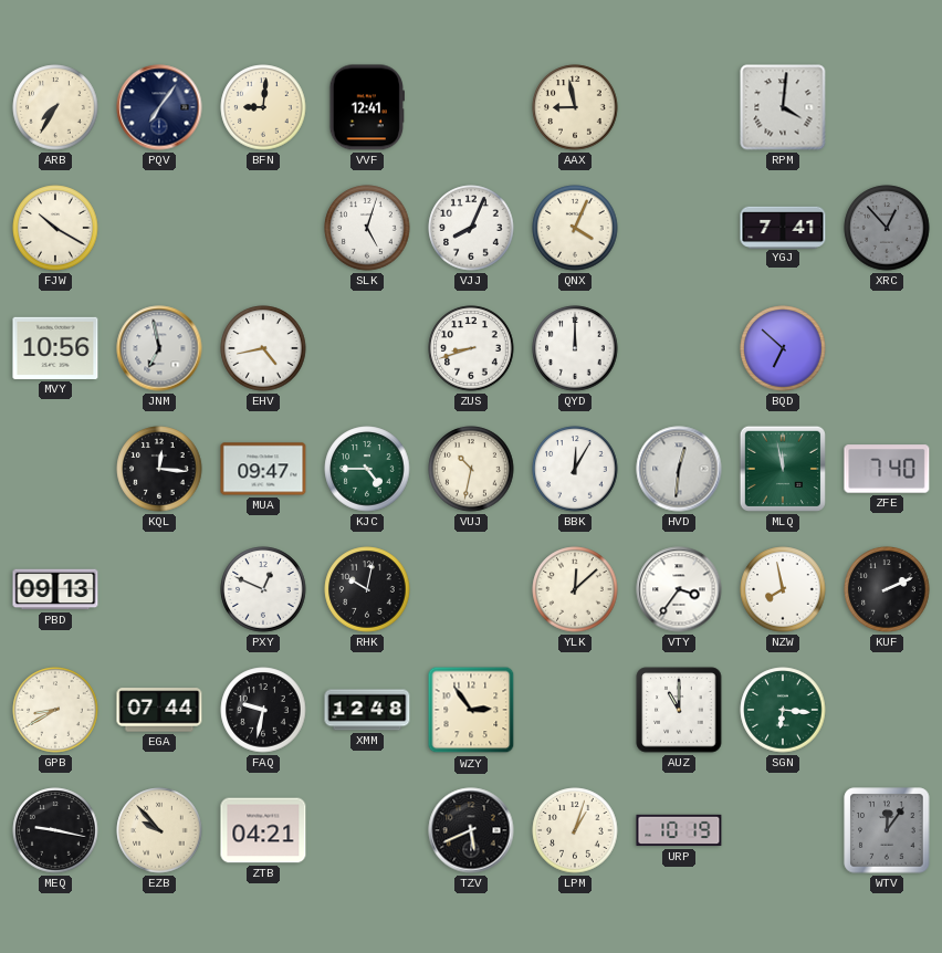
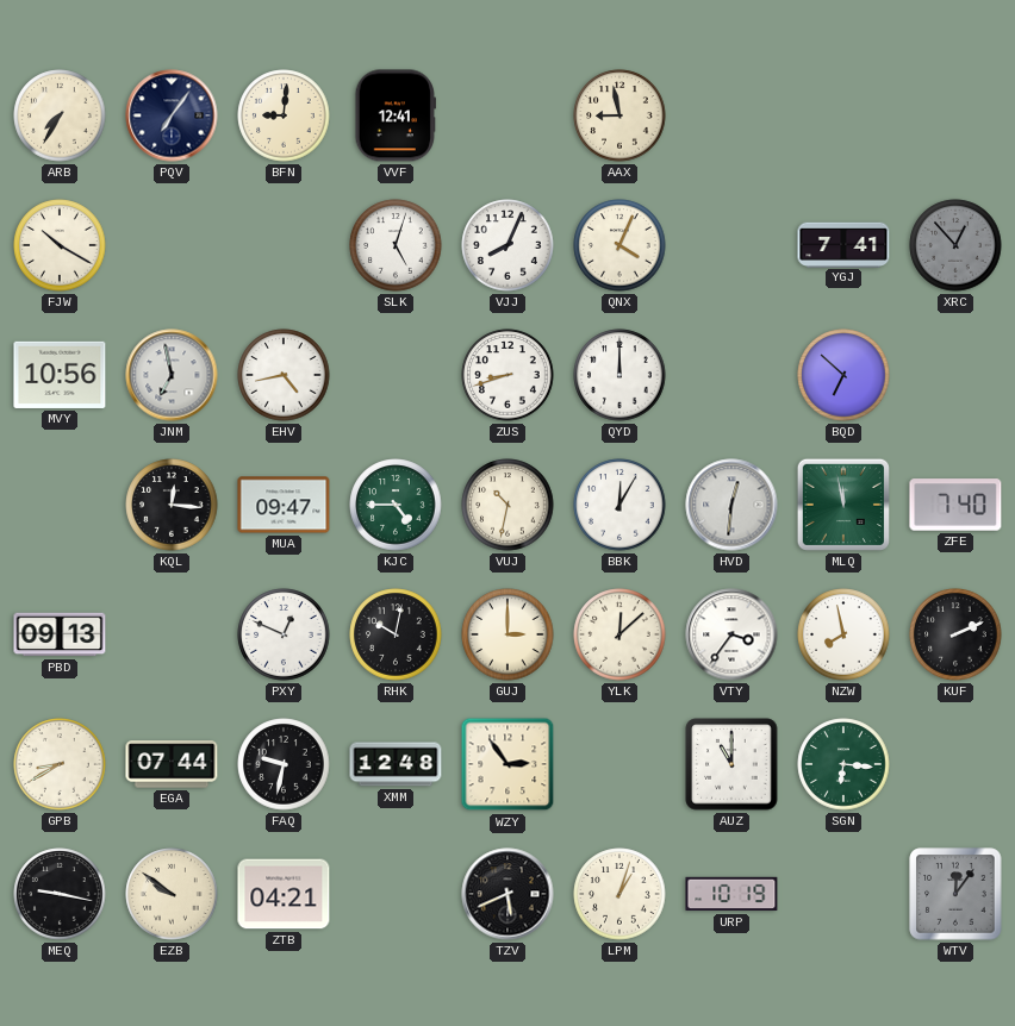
RPM: 4:01 -> none
GUJ: none -> 3:00
EZB: 9:53 -> 9:51
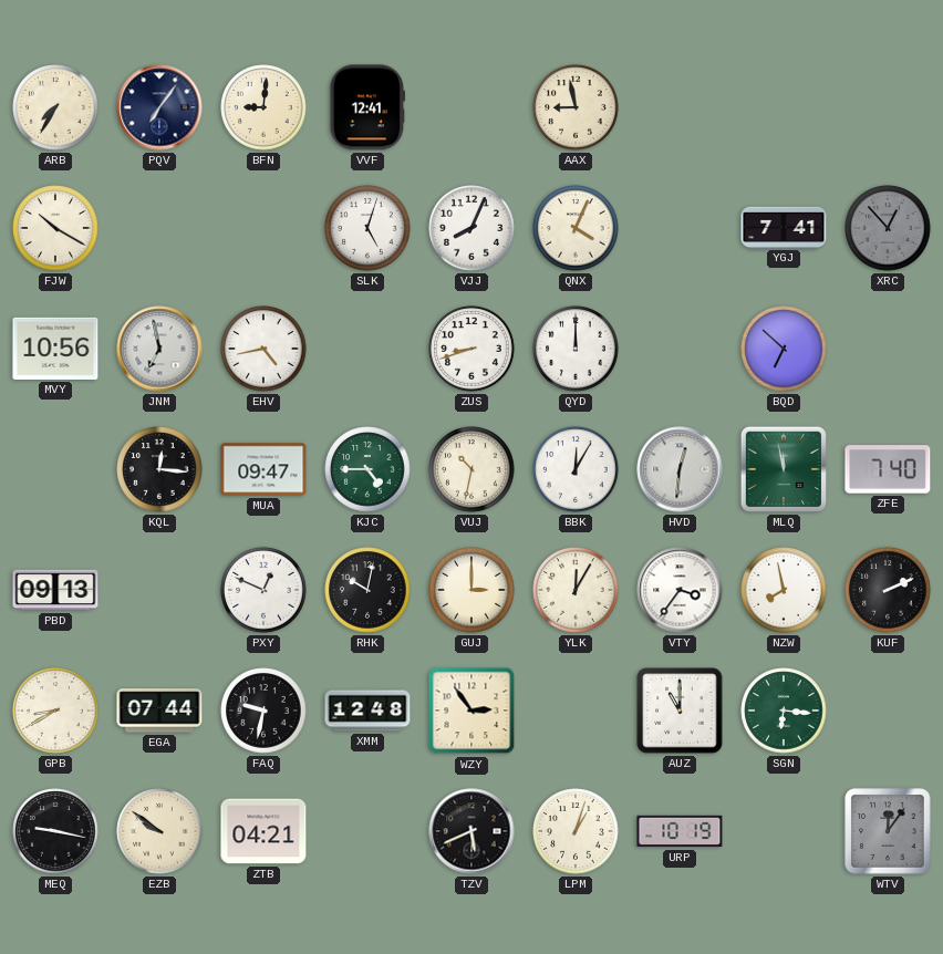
YLK: 12:08 -> 12:05
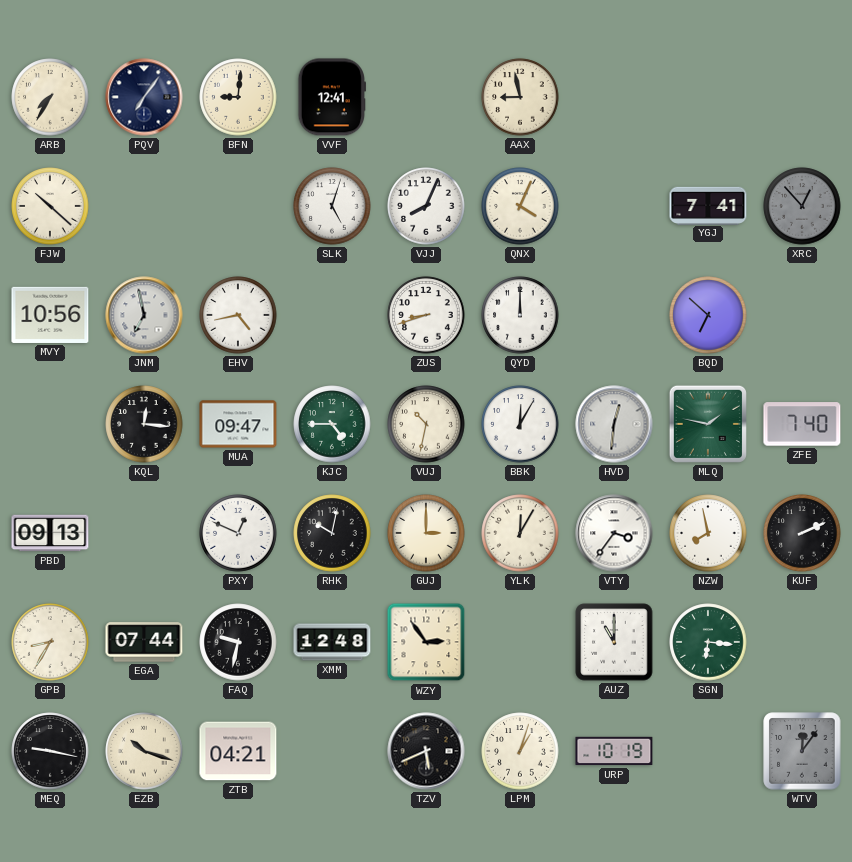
FJW: 10:20 -> 10:22
MLQ: 11:58 -> 1:47
GPB: 8:40 -> 8:35
EZB: 9:51 -> 10:18
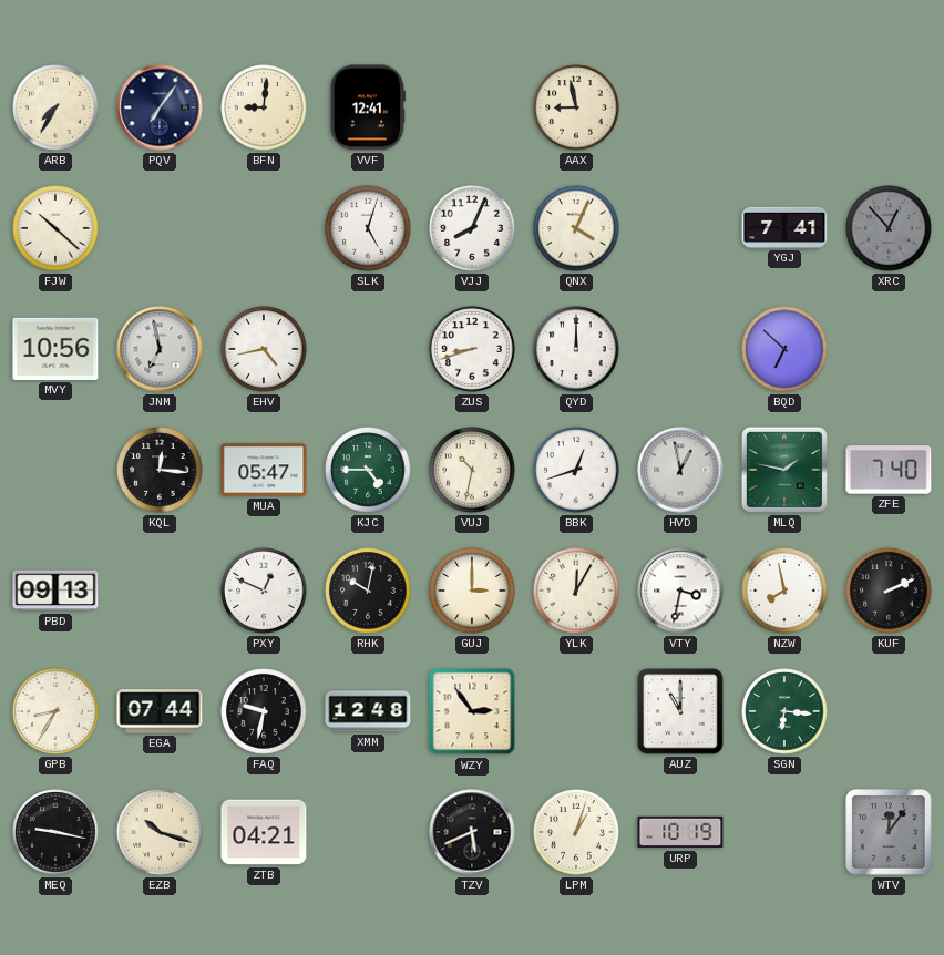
MUA: 09:47 -> 05:47
BBK: 12:05 -> 12:42
HVD: 12:31 -> 12:58
VTY: 3:36 -> 3:32
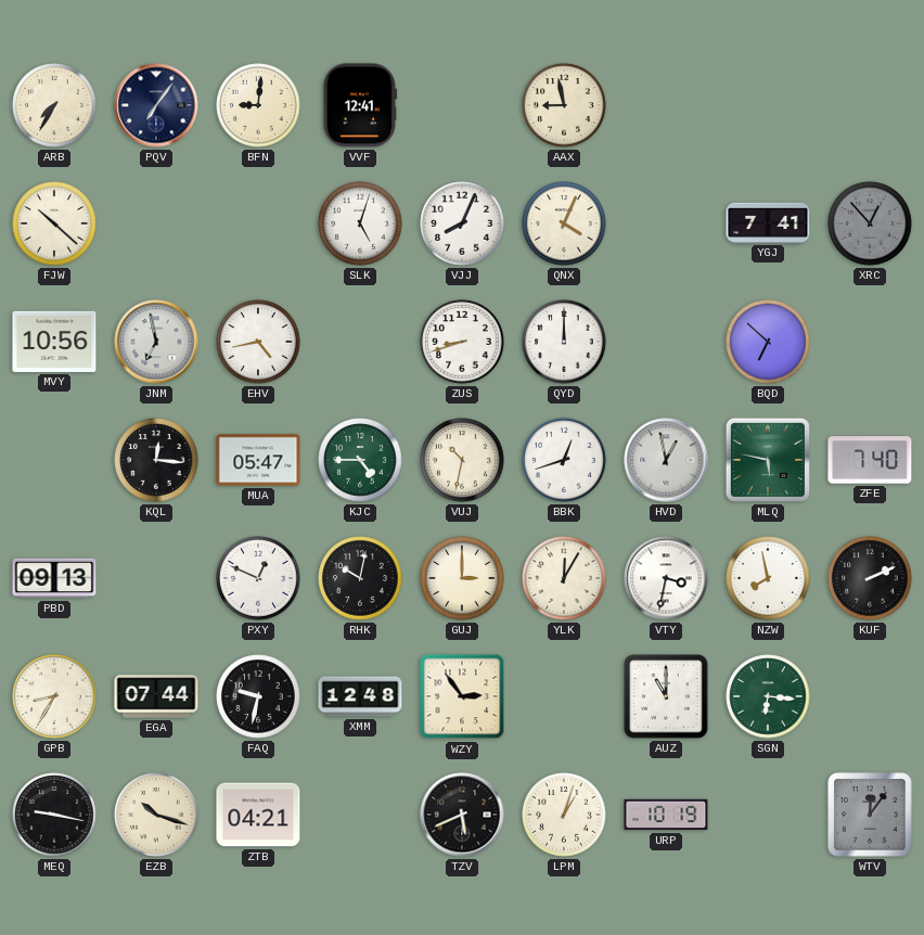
MLQ: 1:47 -> 5:47
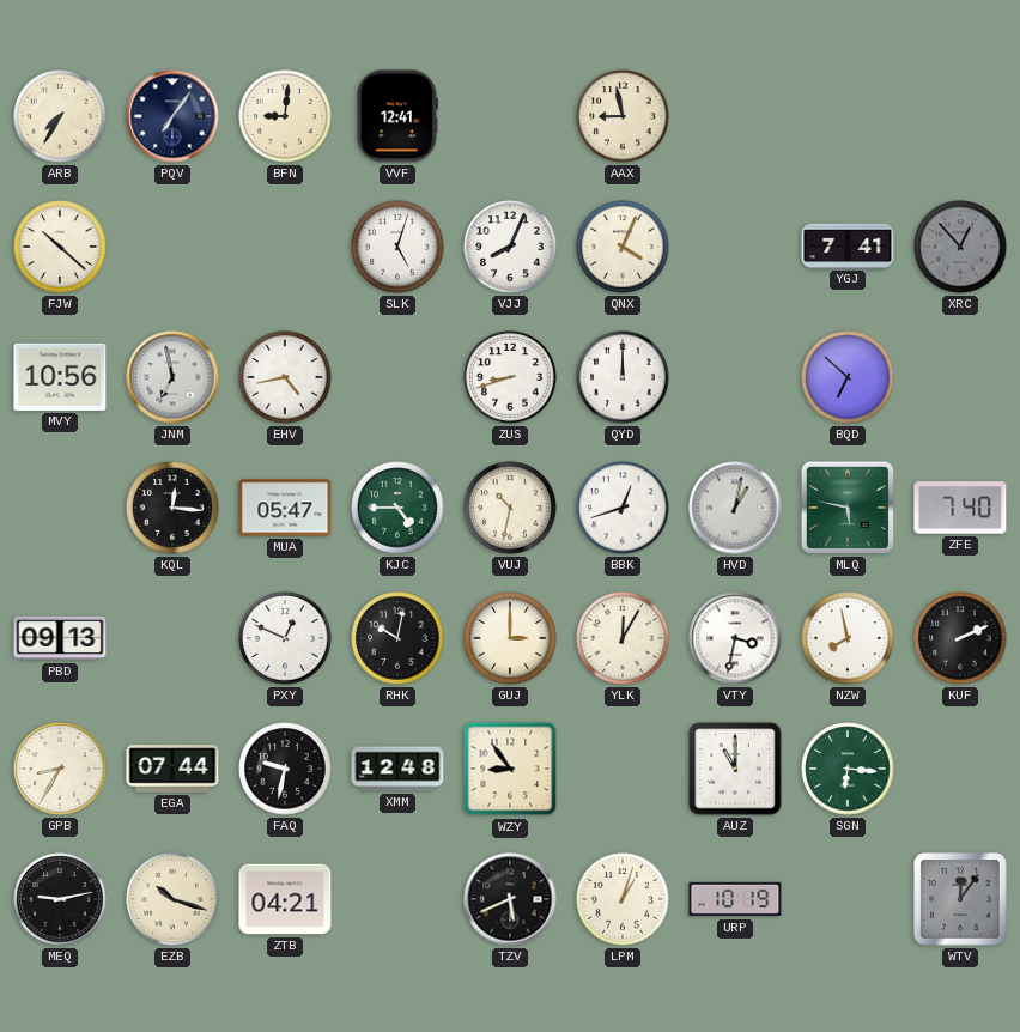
HVD: 12:58 -> 1:02
WZY: 2:54 -> 8:54
MEQ: 9:17 -> 9:13
